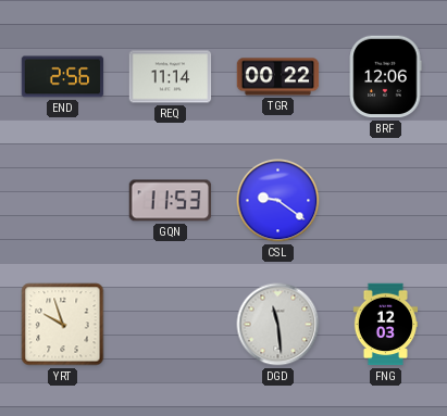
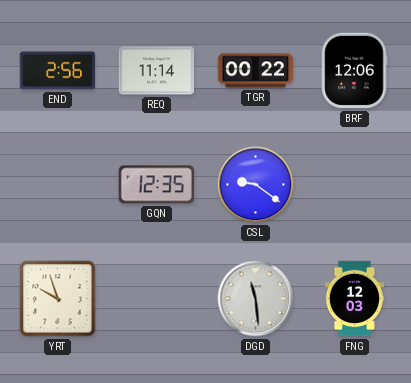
GQN: 11:53 -> 12:35
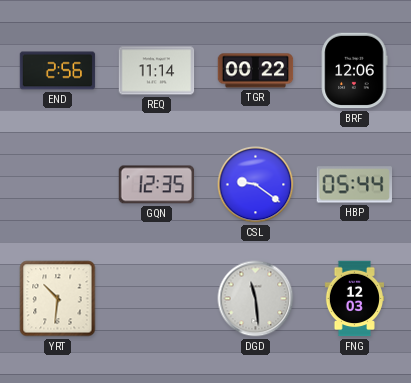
HBP: none -> 05:44
YRT: 9:57 -> 10:31
